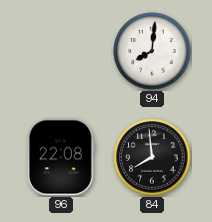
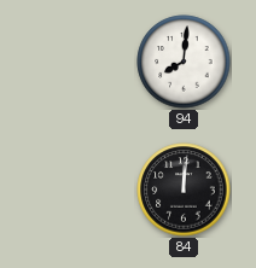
96: 22:08 -> none
84: 7:59 -> 12:01
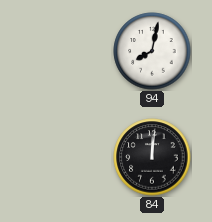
94: 8:01 -> 8:02
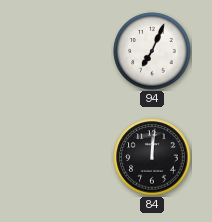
94: 8:02 -> 7:04
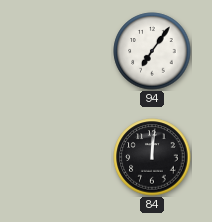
94: 7:04 -> 7:06
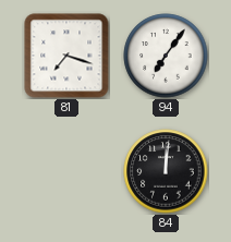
81: none -> 7:18
